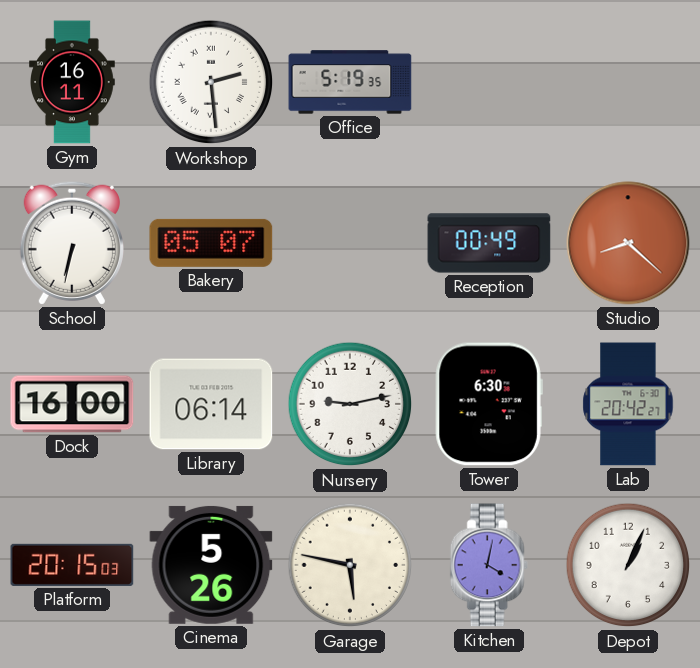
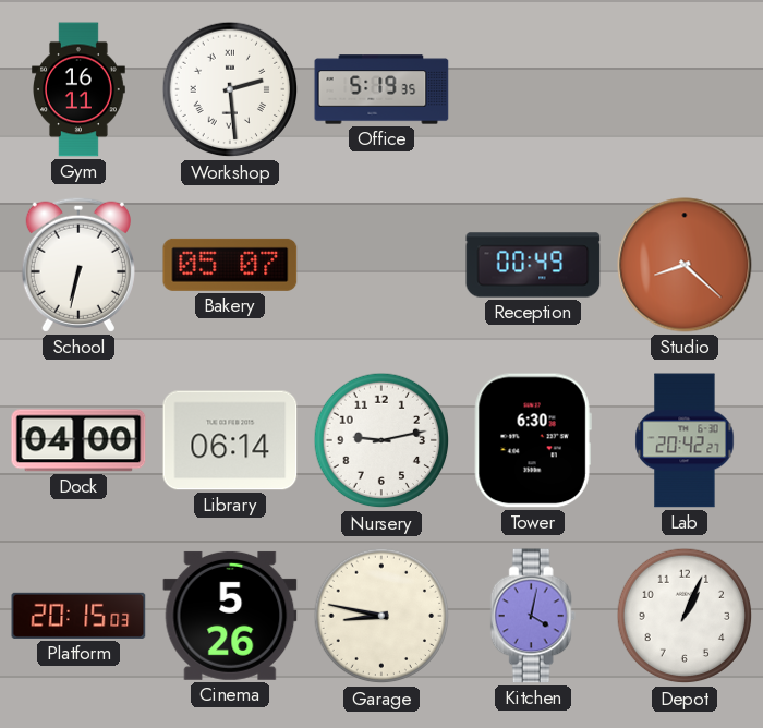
Dock: 16:00 -> 04:00
Garage: 5:47 -> 8:47
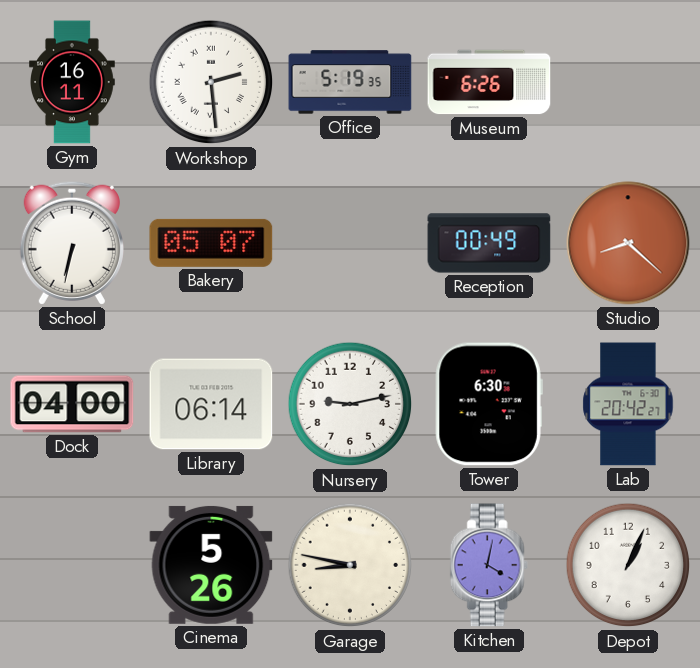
Museum: none -> 6:26
Platform: 20:15 -> none
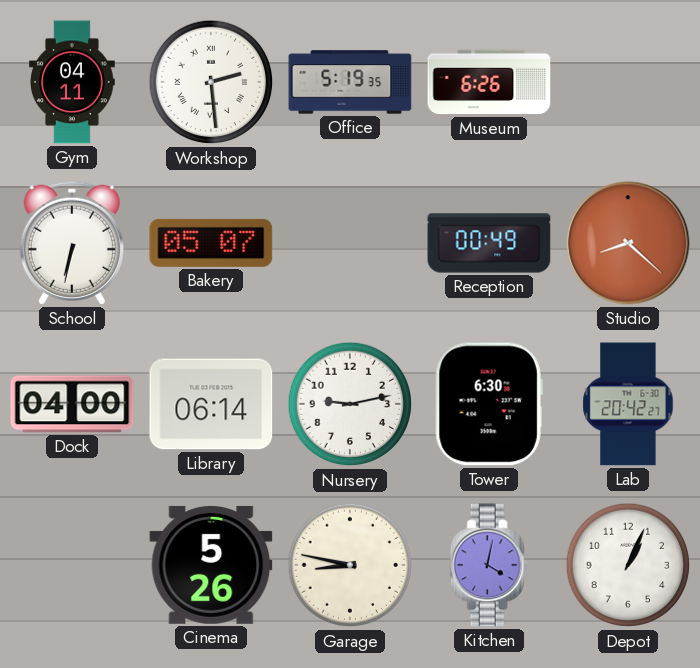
Gym: 16:11 -> 04:11
